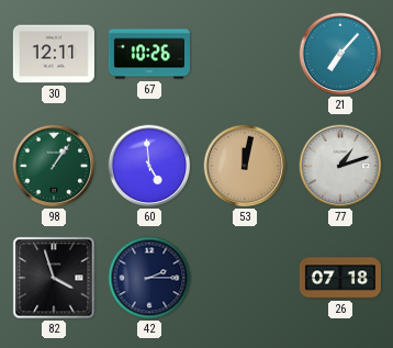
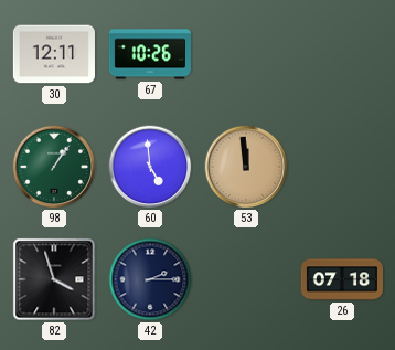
21: 7:07 -> none
53: 12:02 -> 11:59
77: 1:12 -> none
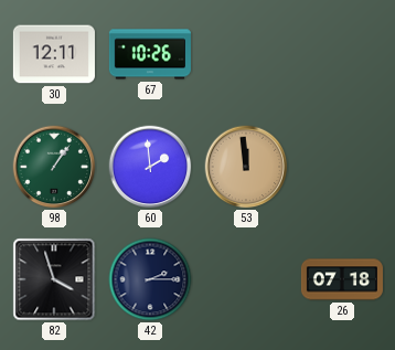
60: 4:59 -> 1:59
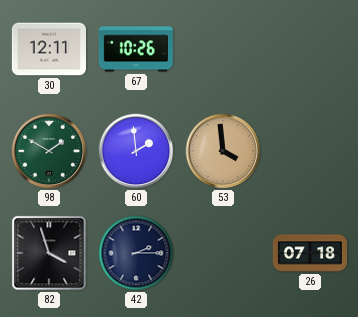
98: 1:06 -> 1:50
53: 11:59 -> 3:59
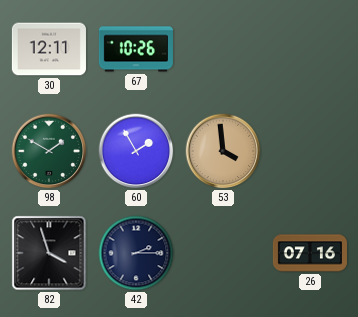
60: 1:59 -> 1:55
26: 07:18 -> 07:16
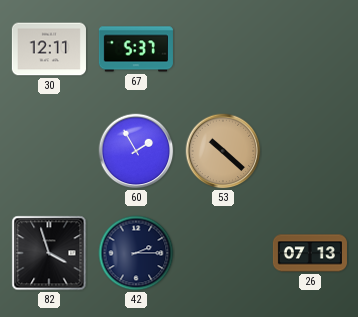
67: 10:26 -> 5:37
98: 1:50 -> none
53: 3:59 -> 10:22
26: 07:16 -> 07:13
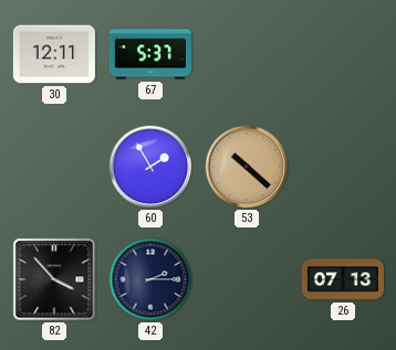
82: 3:57 -> 3:53
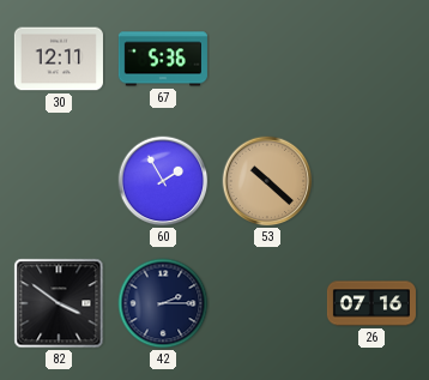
67: 5:37 -> 5:36
82: 3:53 -> 3:51
26: 07:13 -> 07:16
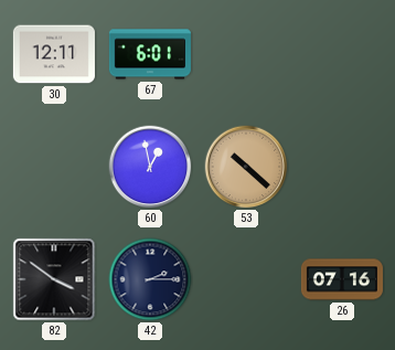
67: 5:36 -> 6:01
60: 1:55 -> 12:58
